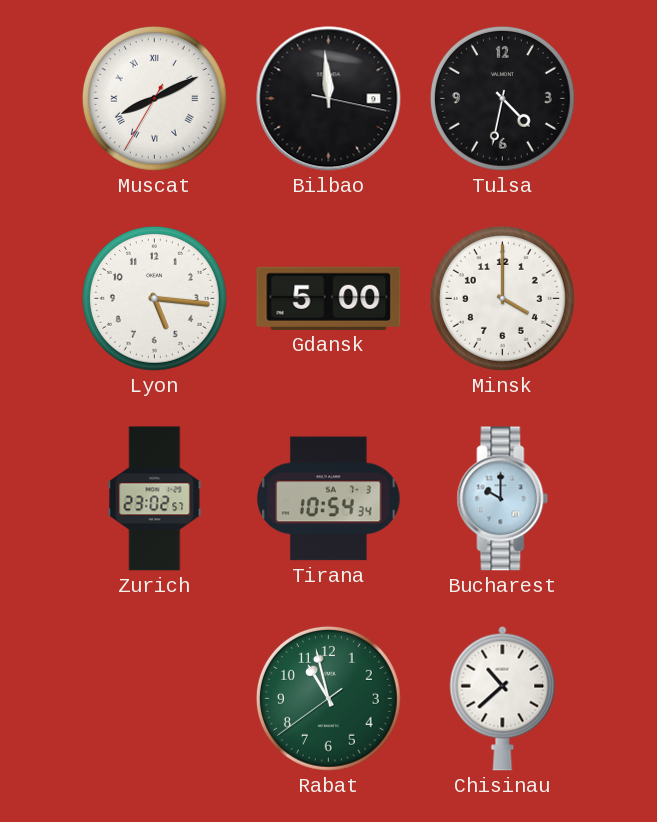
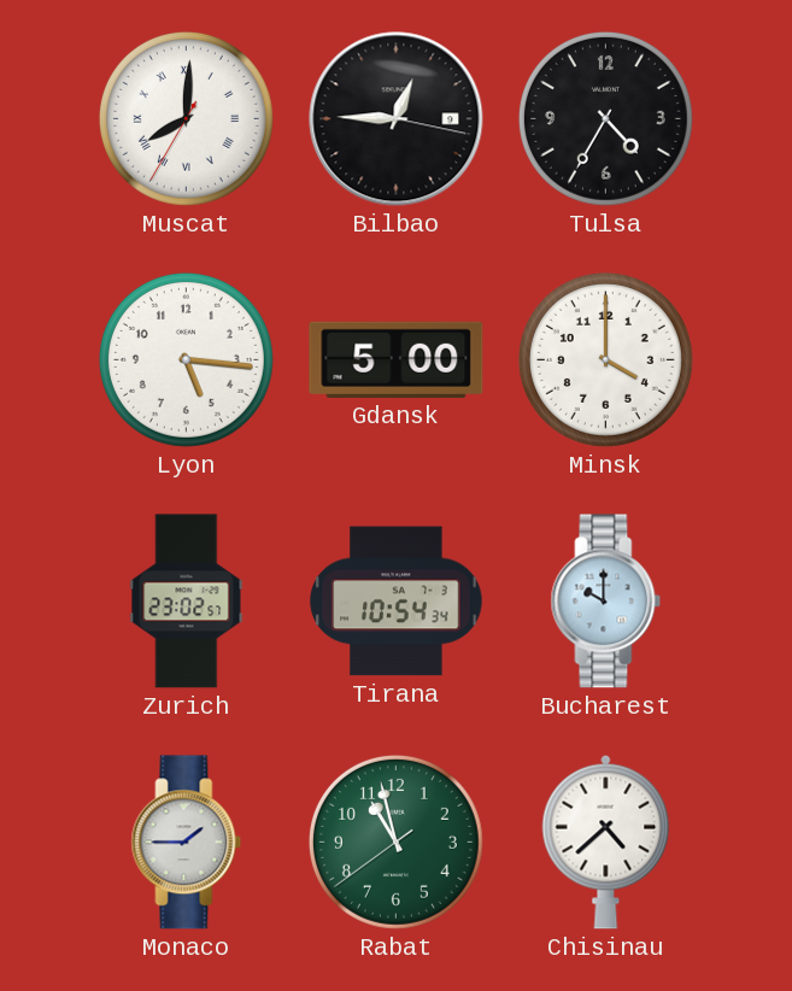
Muscat: 8:10 -> 8:00
Bilbao: 11:59 -> 12:45
Tulsa: 4:32 -> 4:35
Monaco: none -> 1:45
Chisinau: 10:38 -> 4:38
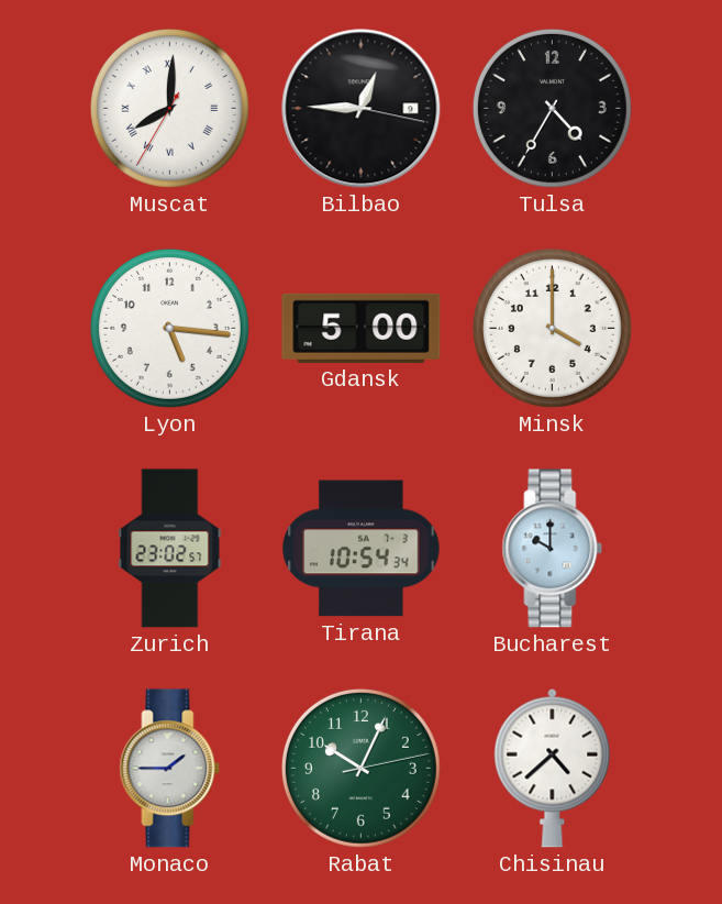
Rabat: 10:57 -> 10:04
